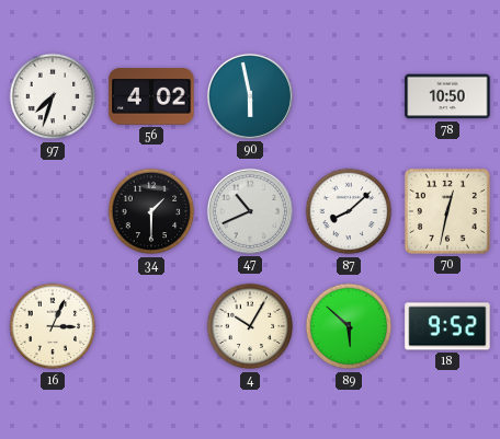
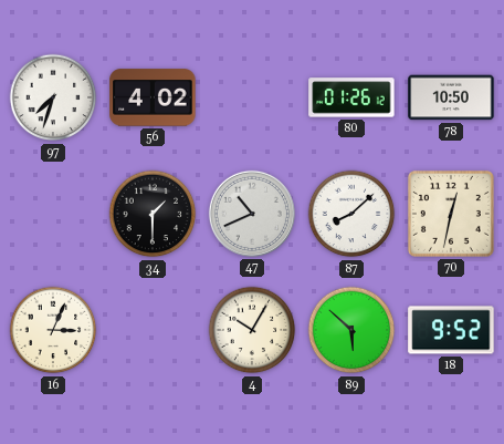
90: 5:58 -> none
80: none -> 01:26
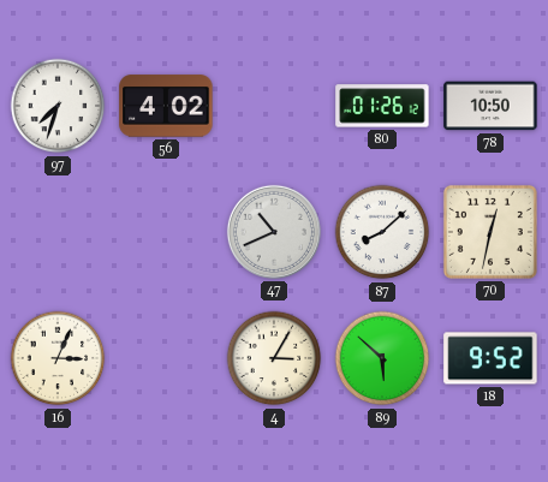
34: 1:30 -> none
4: 10:05 -> 3:05
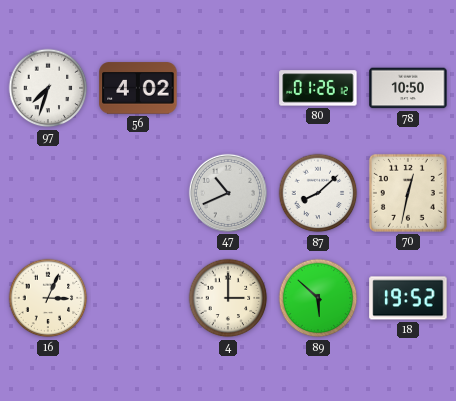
4: 3:05 -> 3:00
18: 9:52 -> 19:52
